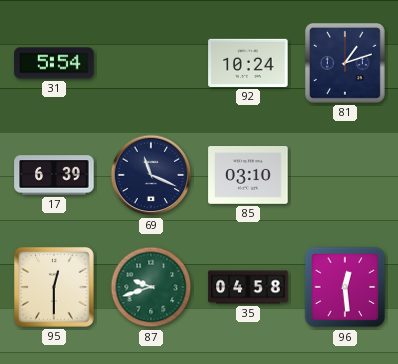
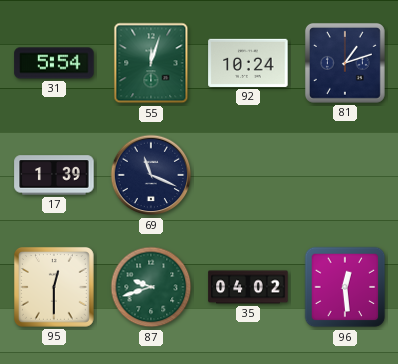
55: none -> 12:03
17: 6:39 -> 1:39
85: 03:10 -> none
35: 04:58 -> 04:02
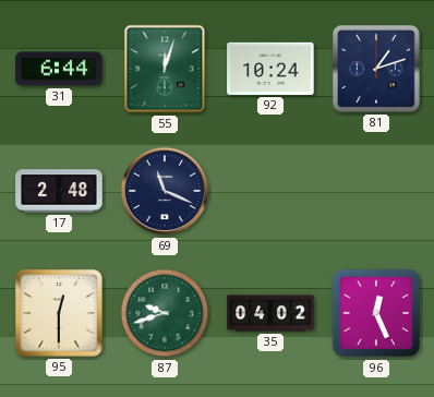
31: 5:54 -> 6:44
17: 1:39 -> 2:48
96: 12:29 -> 12:26
